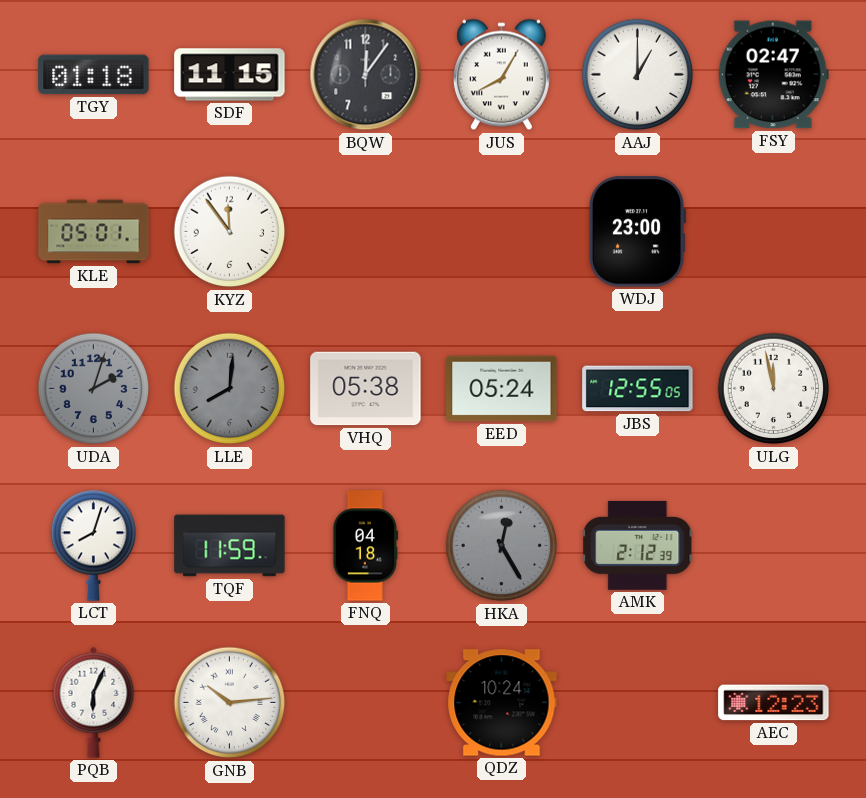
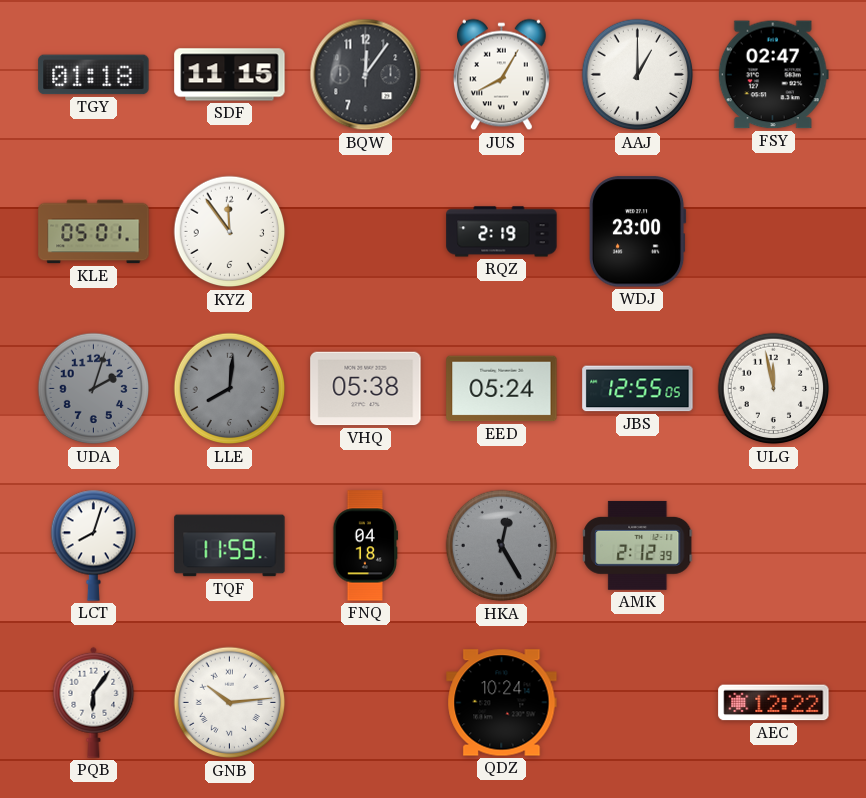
RQZ: none -> 2:19
PQB: 6:04 -> 6:06
AEC: 12:23 -> 12:22
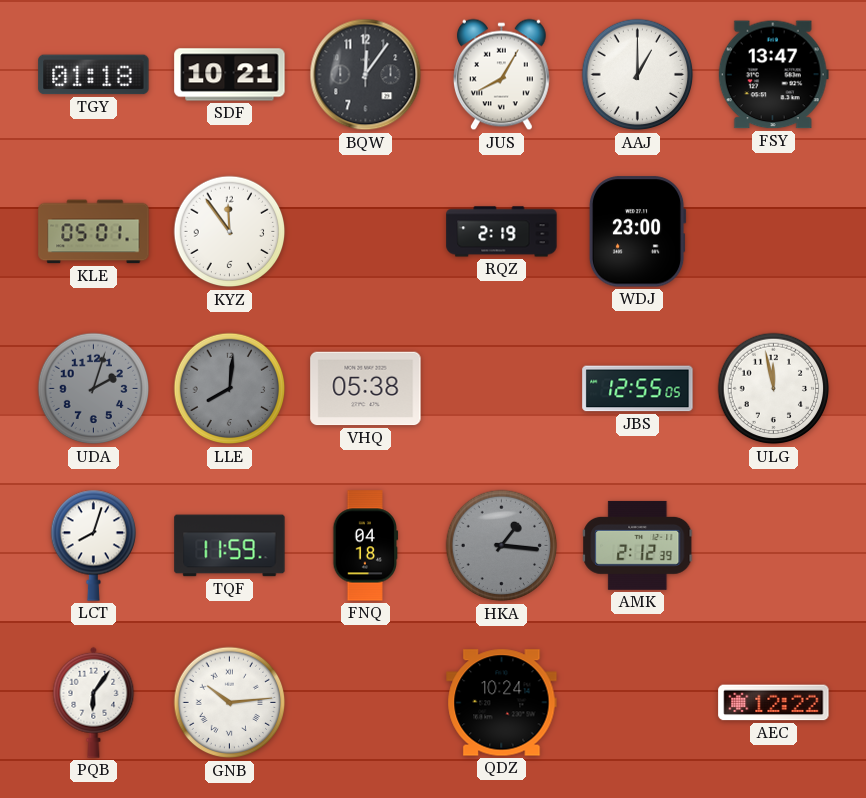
SDF: 11:15 -> 10:21
FSY: 02:47 -> 13:47
EED: 05:24 -> none
HKA: 12:25 -> 1:16
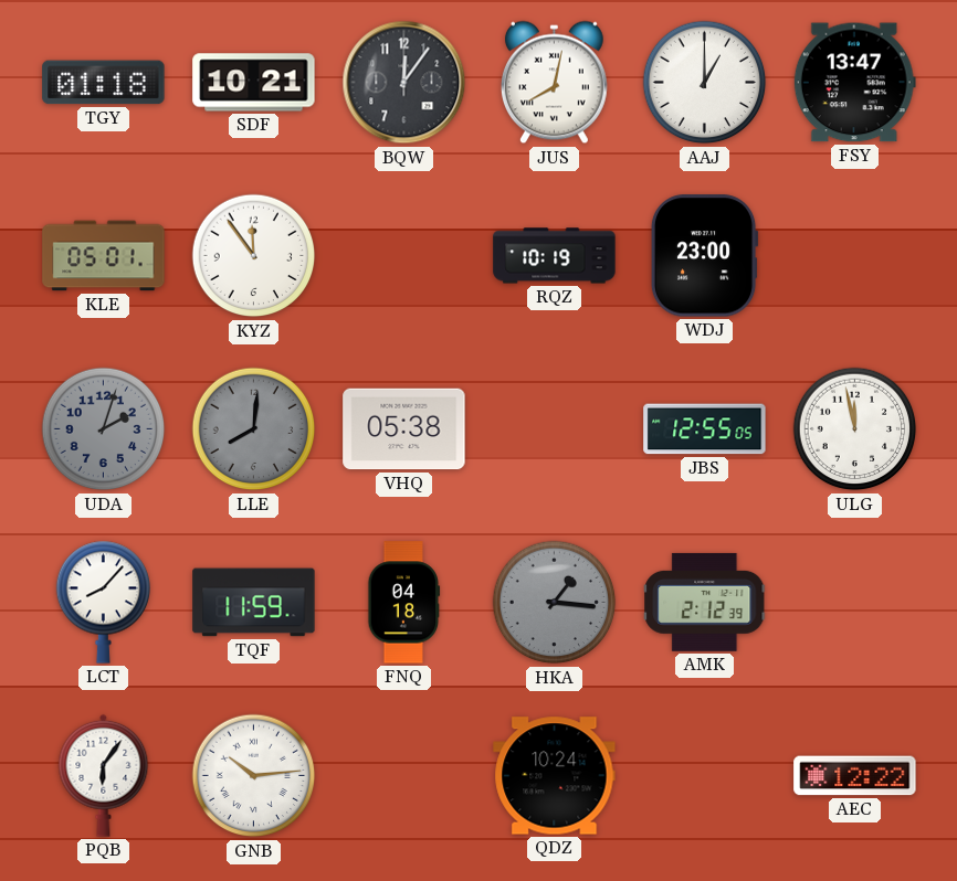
JUS: 8:05 -> 8:02
RQZ: 2:19 -> 10:19
LCT: 8:03 -> 8:07
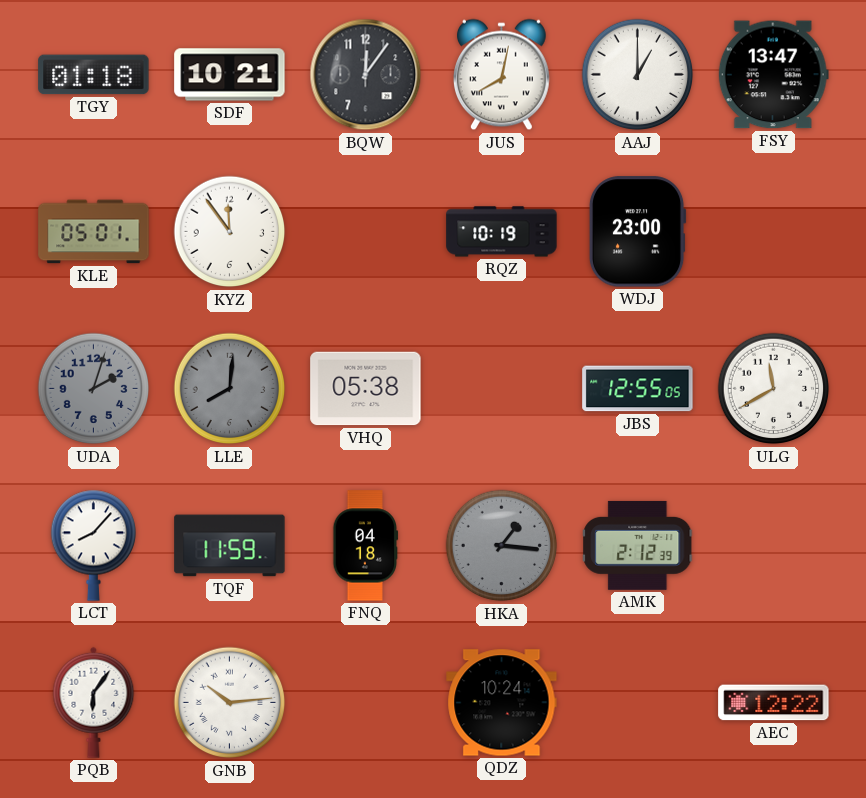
ULG: 11:58 -> 11:40
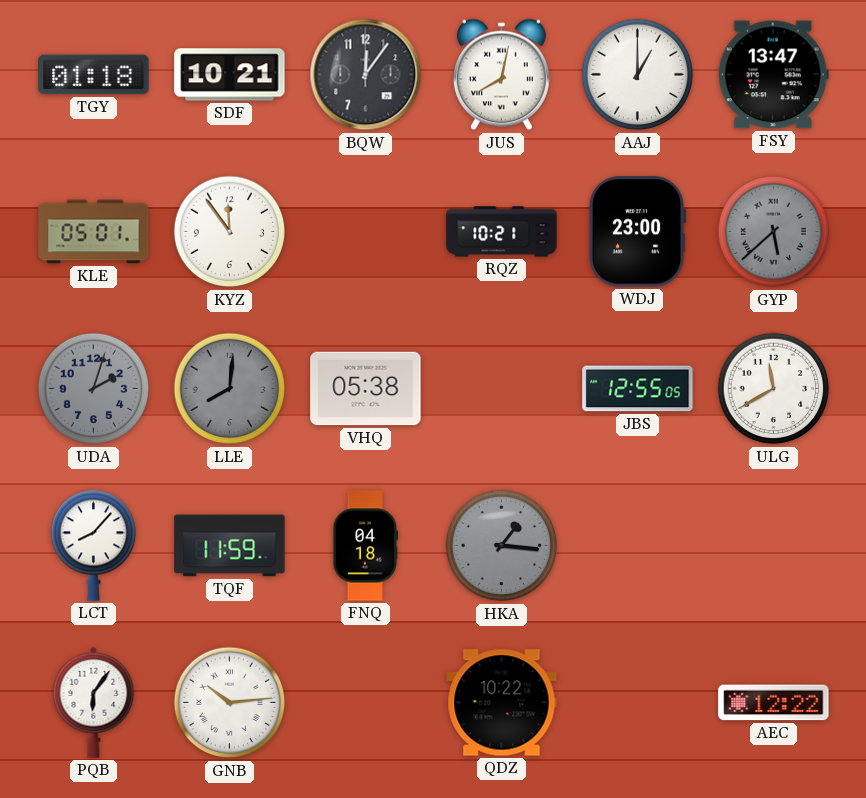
RQZ: 10:19 -> 10:21
GYP: none -> 5:38
AMK: 2:12 -> none
QDZ: 10:24 -> 10:22
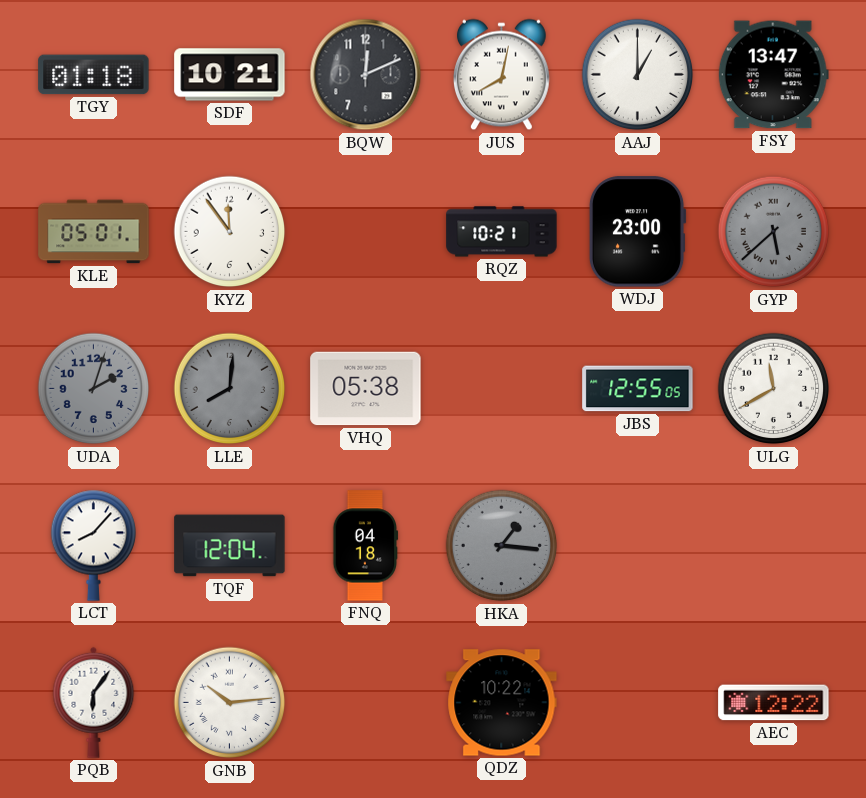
BQW: 12:06 -> 12:11
TQF: 11:59 -> 12:04
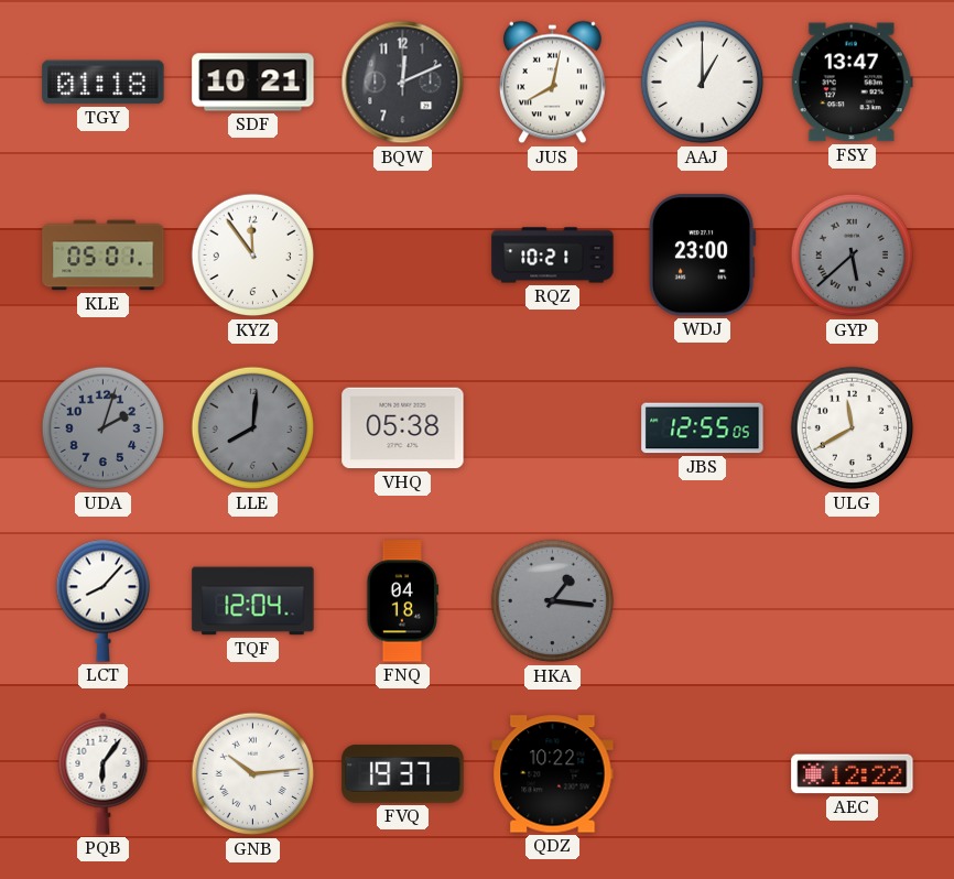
FVQ: none -> 19:37
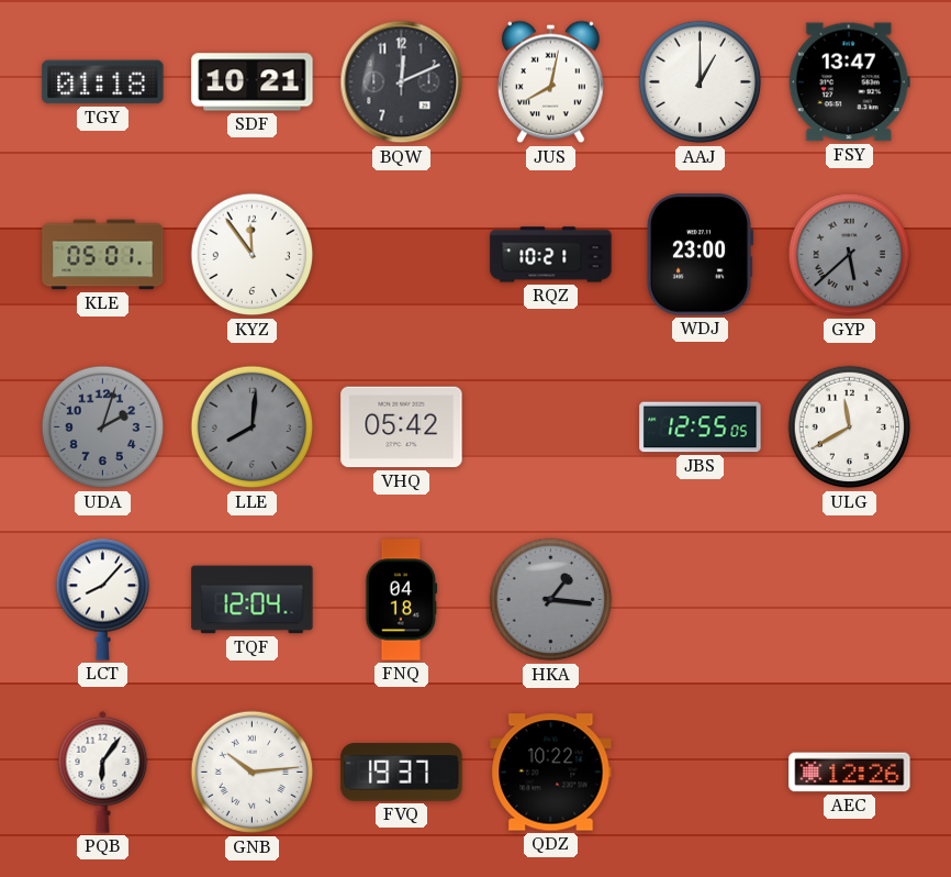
VHQ: 05:38 -> 05:42
AEC: 12:22 -> 12:26
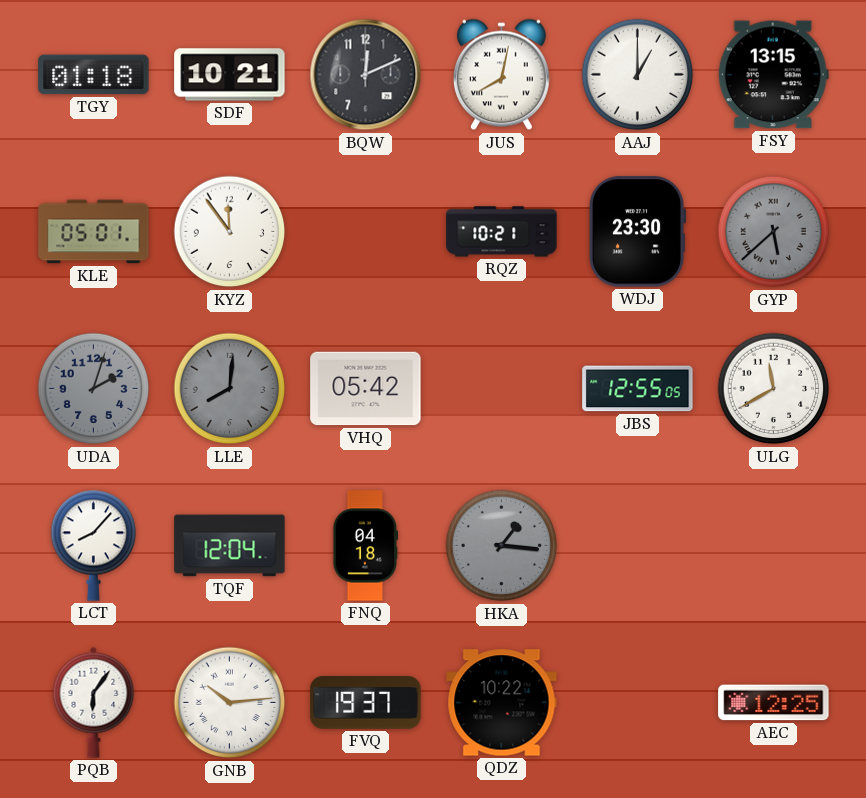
FSY: 13:47 -> 13:15
WDJ: 23:00 -> 23:30
AEC: 12:26 -> 12:25
